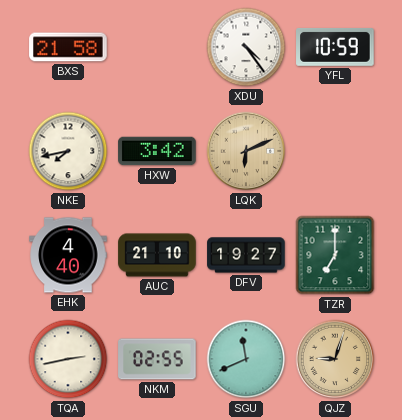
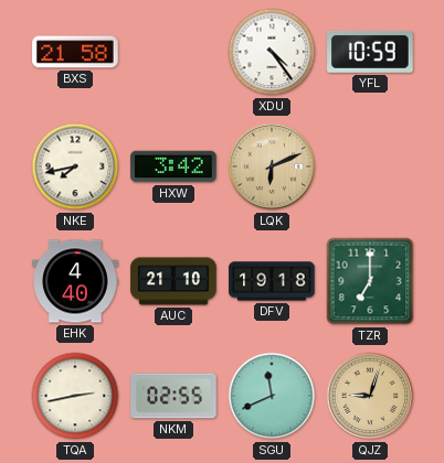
DFV: 19:27 -> 19:18
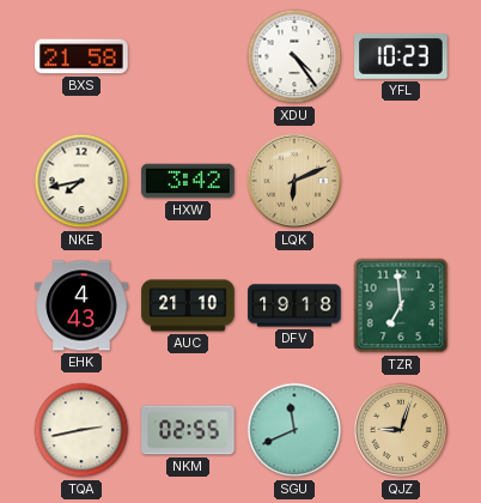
YFL: 10:59 -> 10:23
EHK: 4:40 -> 4:43
TZR: 7:00 -> 6:59
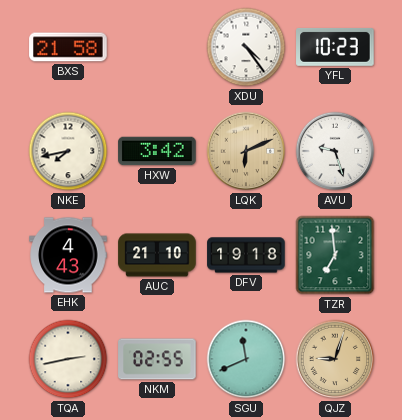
AVU: none -> 9:27
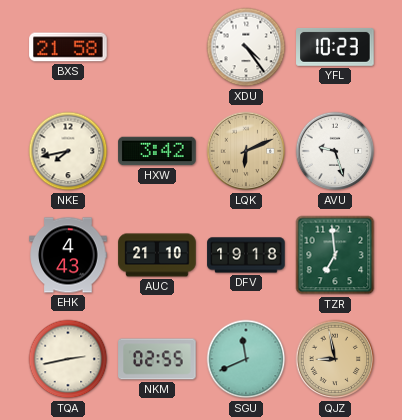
QJZ: 9:03 -> 8:58
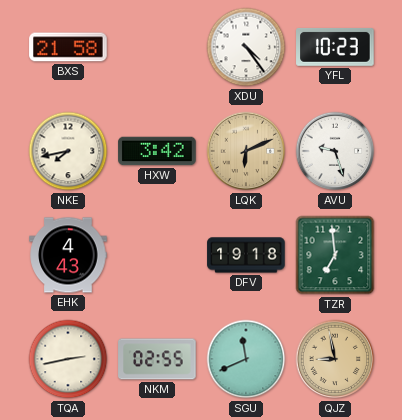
AUC: 21:10 -> none
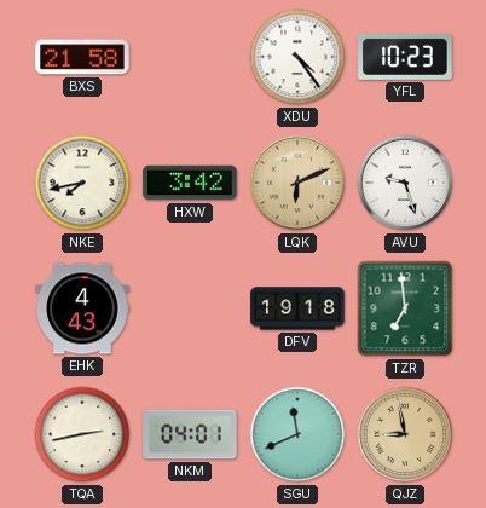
NKM: 02:55 -> 04:01
